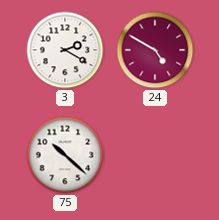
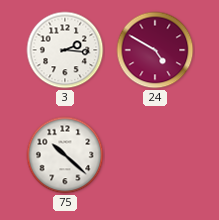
3: 2:20 -> 2:16
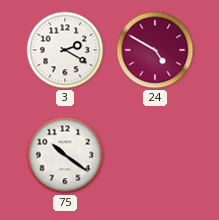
3: 2:16 -> 2:20
75: 10:22 -> 10:21
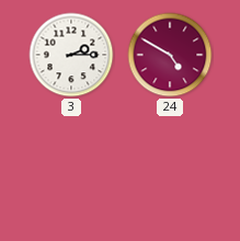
3: 2:20 -> 2:15
75: 10:21 -> none
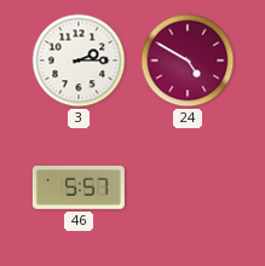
46: none -> 5:57
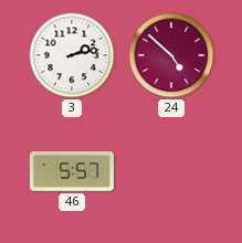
3: 2:15 -> 2:13
24: 4:50 -> 4:52
